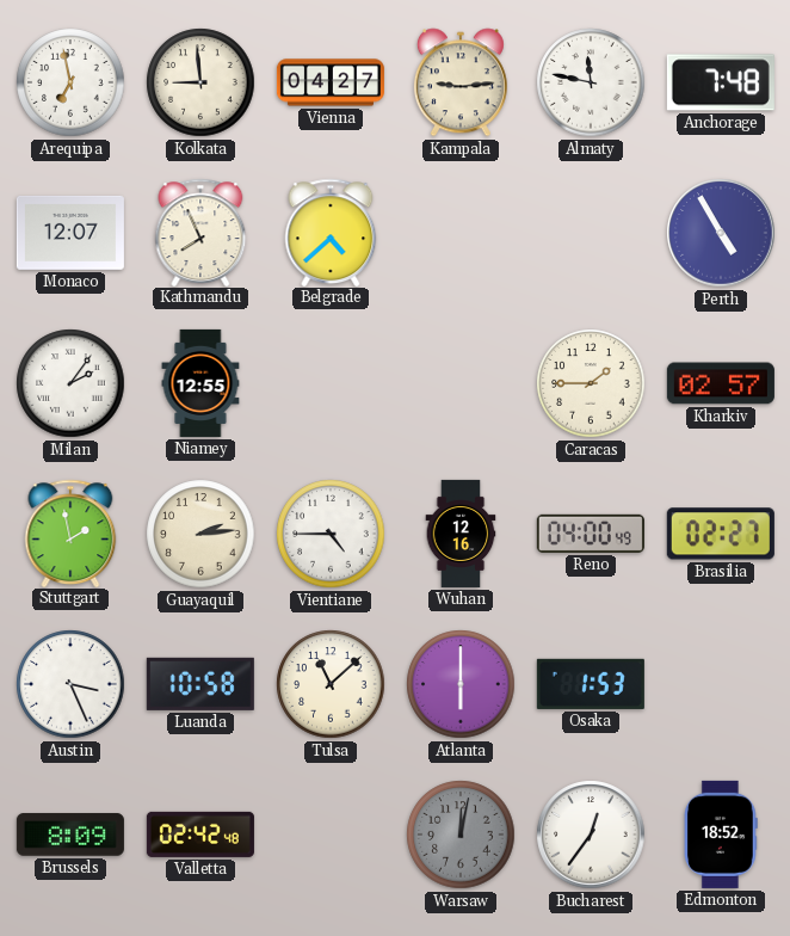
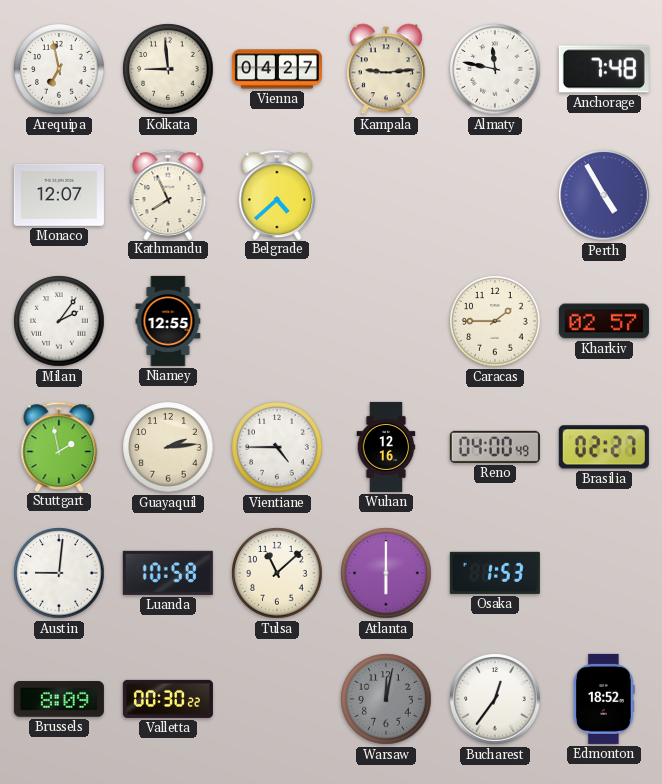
Austin: 3:26 -> 9:01
Valletta: 02:42 -> 00:30
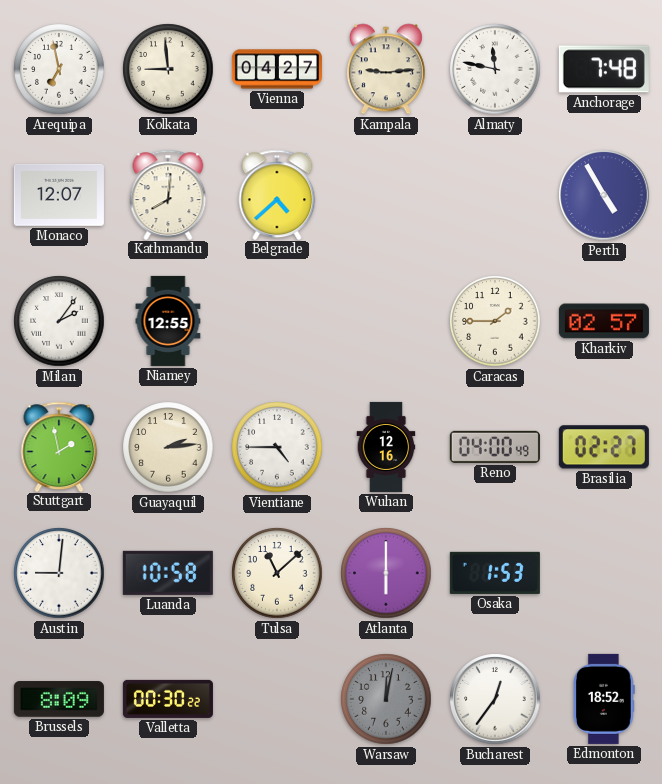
Kathmandu: 7:56 -> 8:01
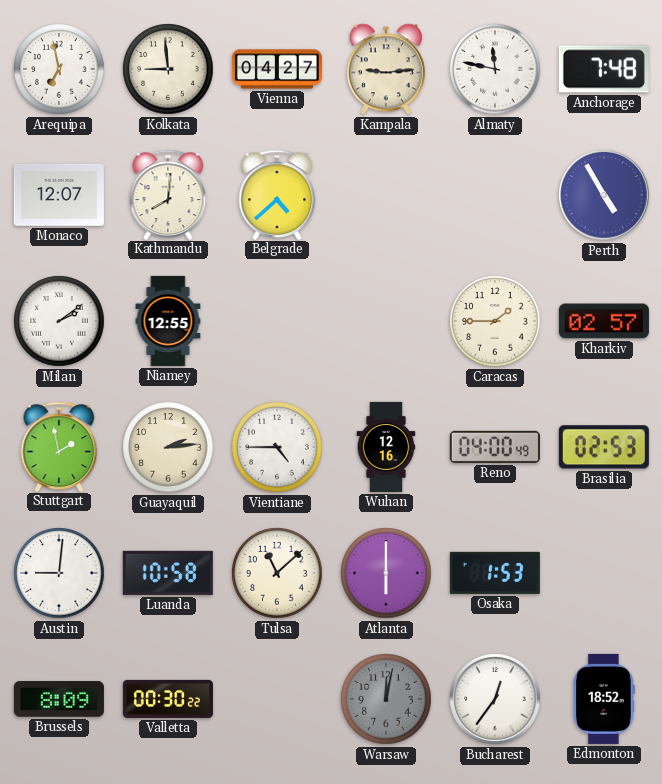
Milan: 2:06 -> 2:09
Brasilia: 02:27 -> 02:53
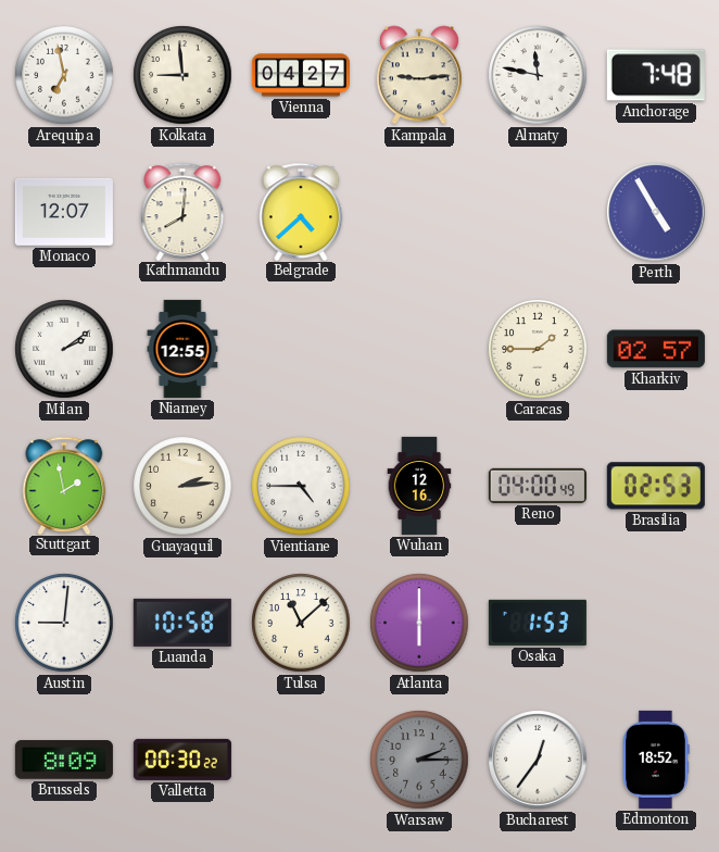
Warsaw: 12:02 -> 2:15
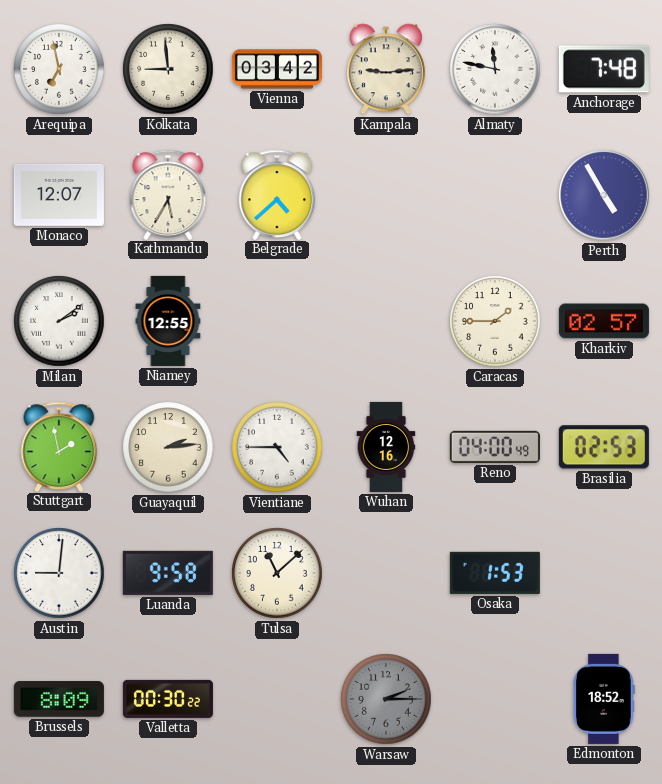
Vienna: 04:27 -> 03:42
Kathmandu: 8:01 -> 5:35
Luanda: 10:58 -> 9:58
Atlanta: 6:00 -> none
Bucharest: 12:36 -> none
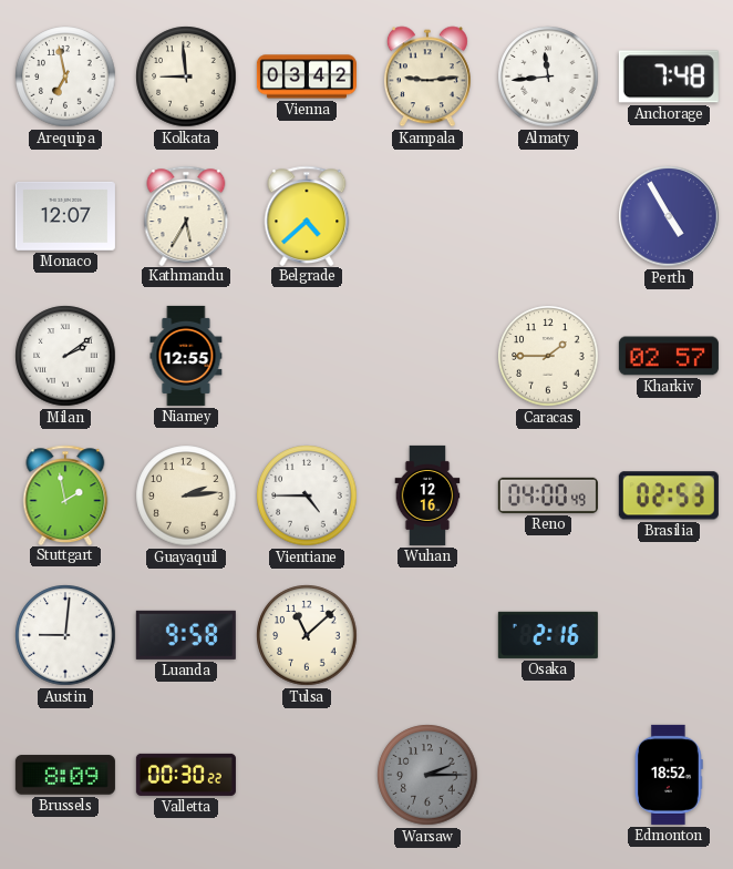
Almaty: 11:47 -> 11:44
Osaka: 1:53 -> 2:16
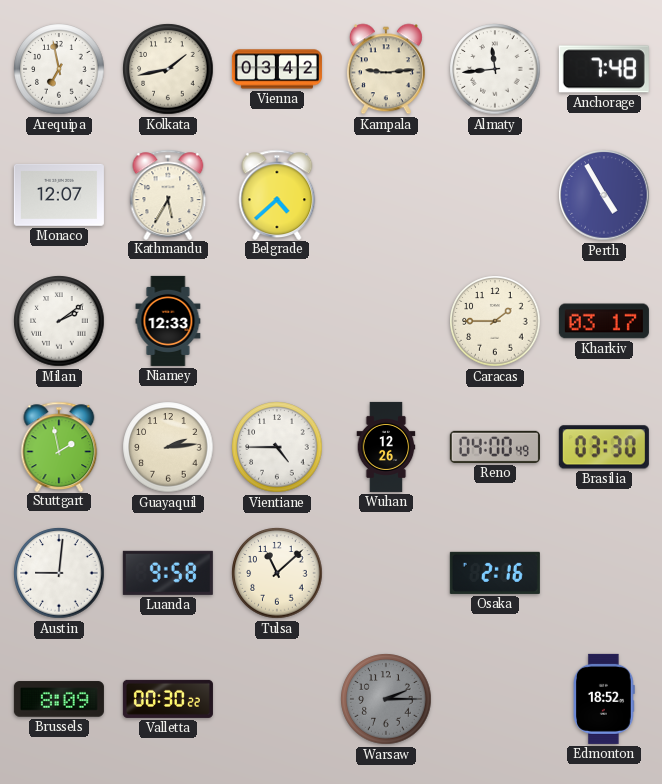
Kolkata: 8:59 -> 1:43
Niamey: 12:55 -> 12:33
Kharkiv: 02:57 -> 03:17
Wuhan: 12:16 -> 12:26
Brasilia: 02:53 -> 03:30
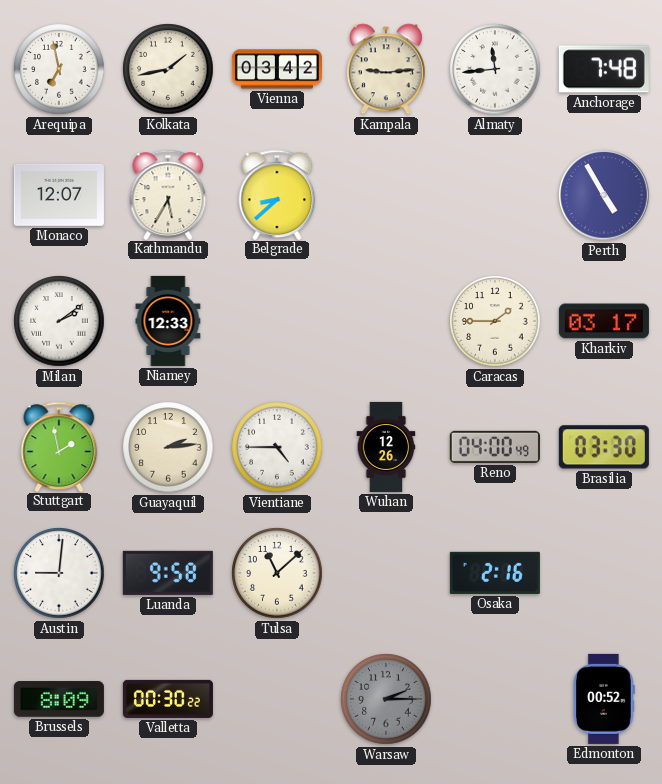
Belgrade: 4:38 -> 8:38
Edmonton: 18:52 -> 00:52
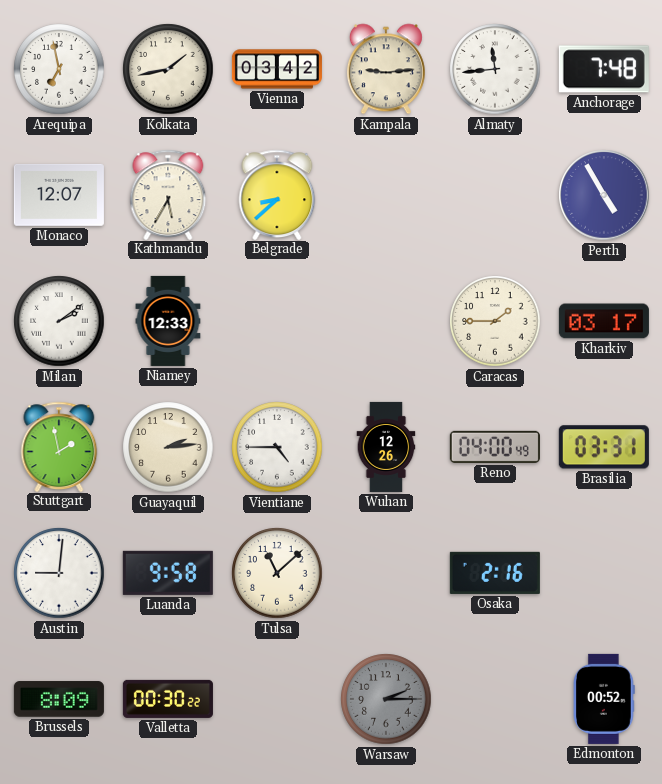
Brasilia: 03:30 -> 03:31
